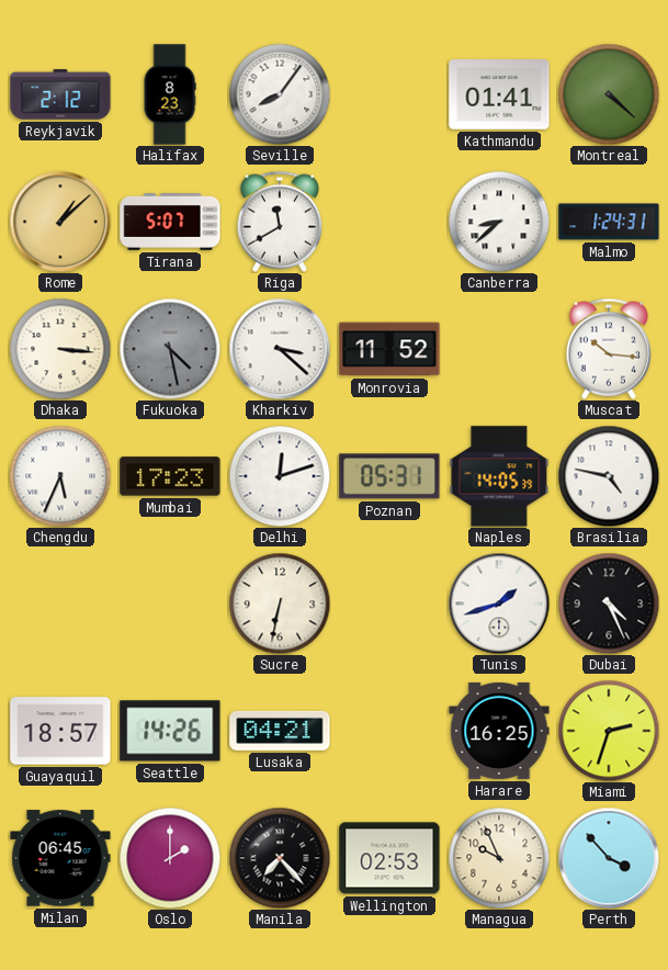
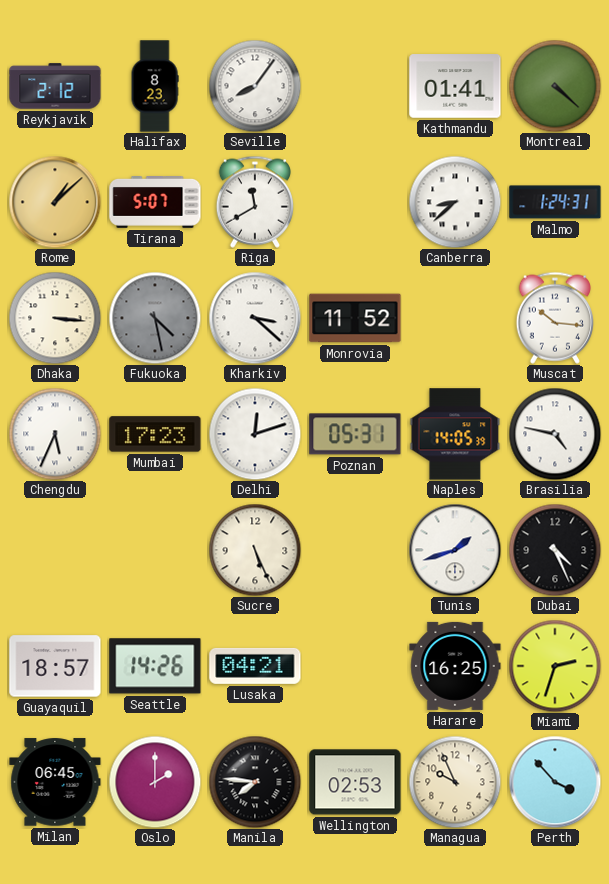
Sucre: 6:32 -> 5:26
Manila: 7:23 -> 7:46
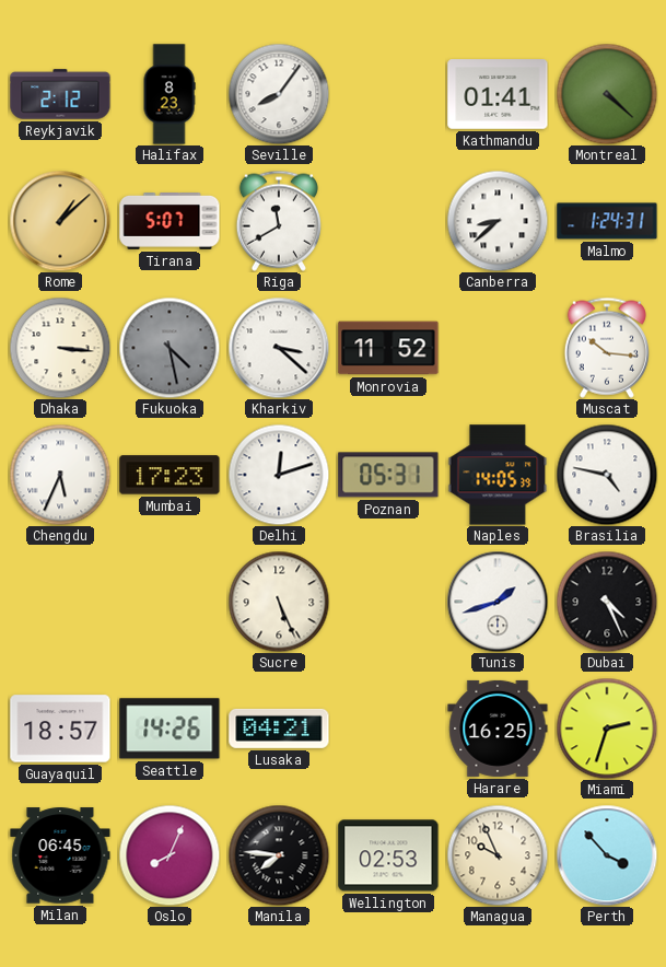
Oslo: 2:00 -> 8:04
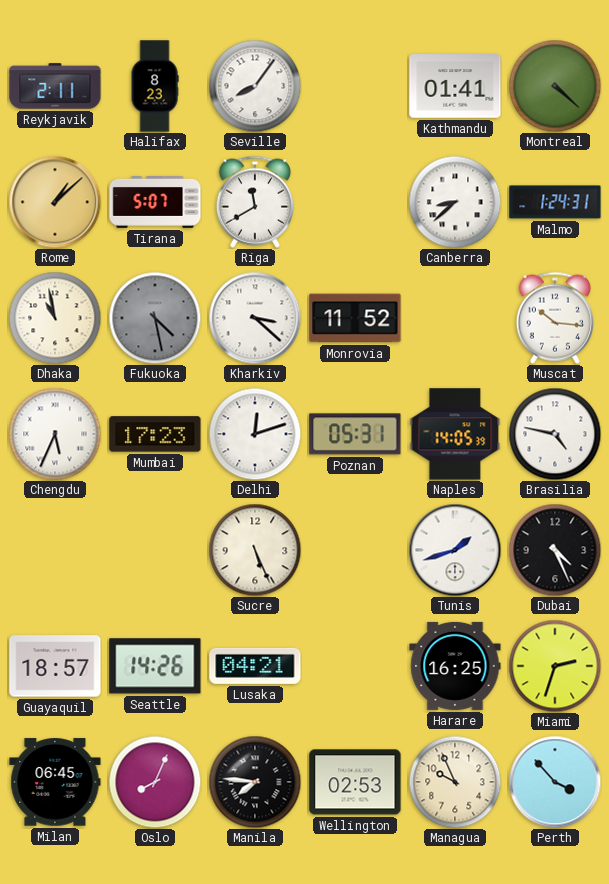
Reykjavik: 2:12 -> 2:11
Dhaka: 3:16 -> 10:58
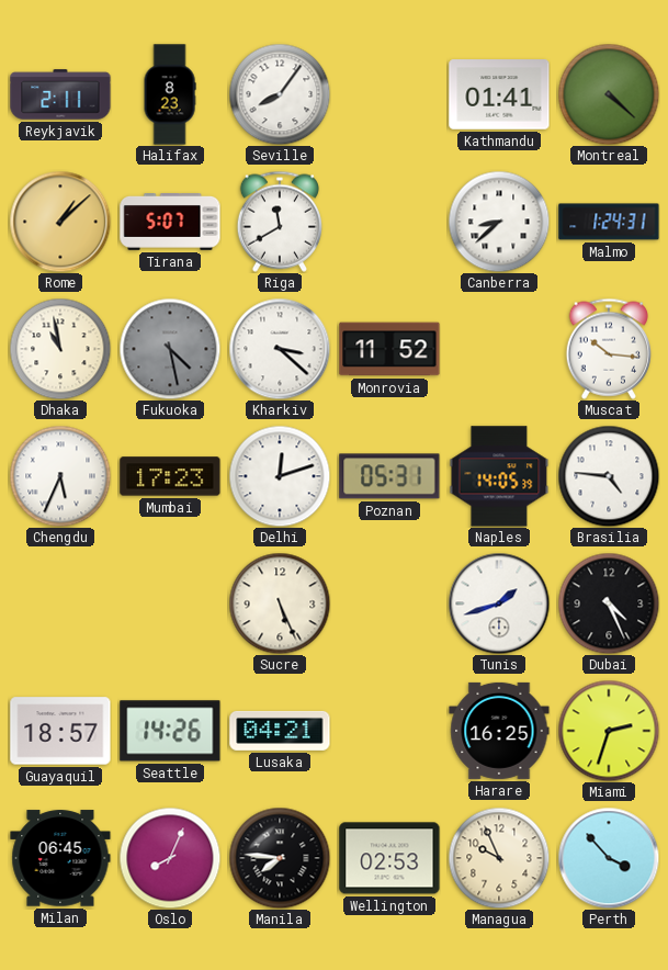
Brasilia: 4:47 -> 4:46
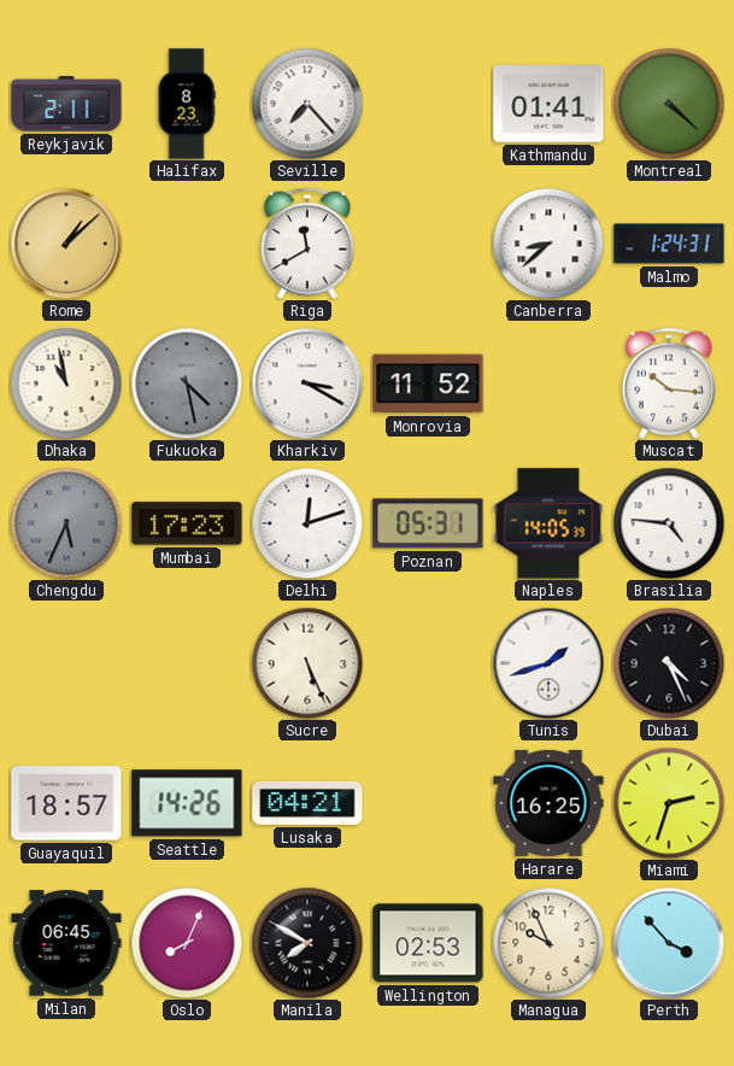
Seville: 8:06 -> 7:23
Tirana: 5:07 -> none
Kharkiv: 3:22 -> 3:20
Chengdu dial: white -> grey
Manila: 7:46 -> 7:50
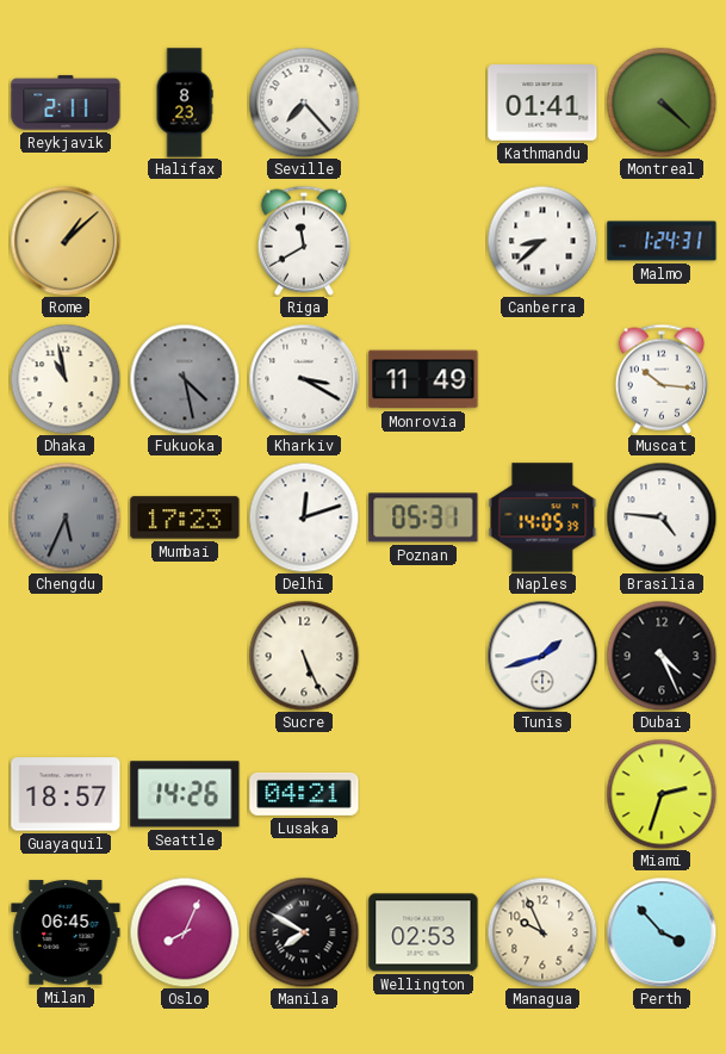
Monrovia: 11:52 -> 11:49
Harare: 16:25 -> none
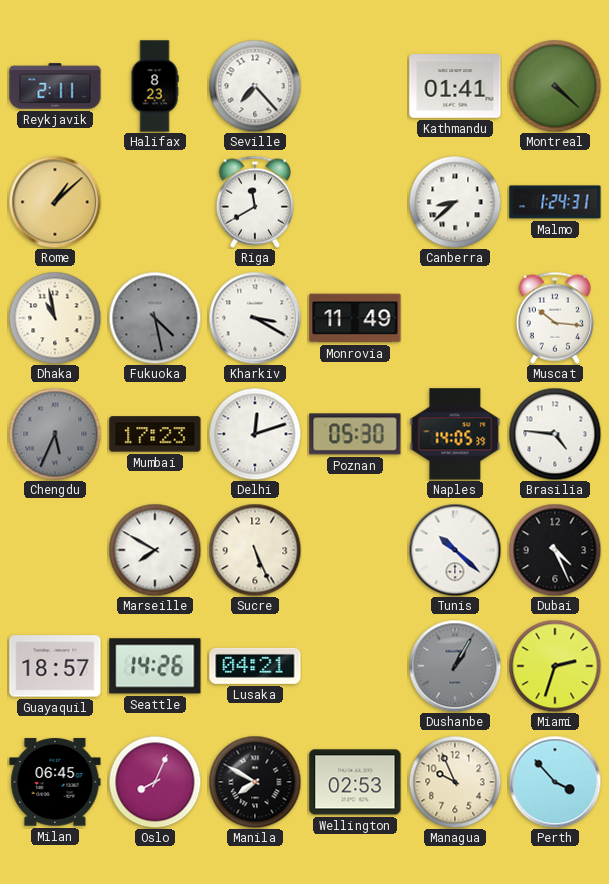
Poznan: 05:31 -> 05:30
Marseille: none -> 7:50
Tunis: 1:42 -> 10:22
Dushanbe: none -> 1:05
